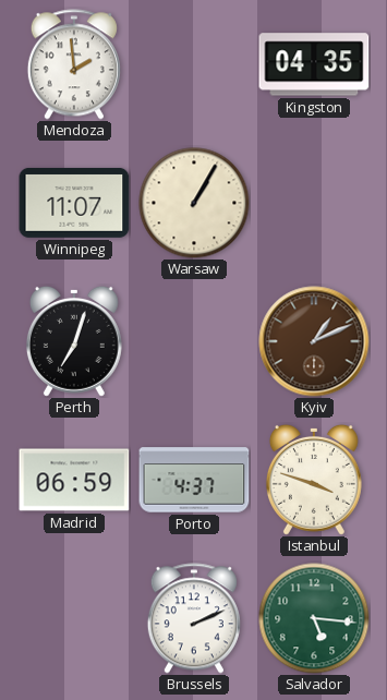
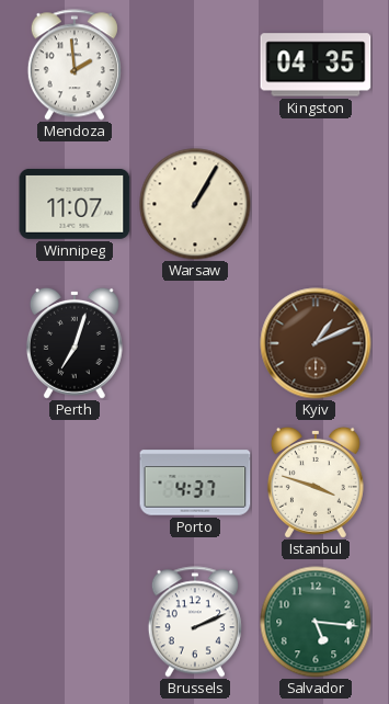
Madrid: 06:59 -> none
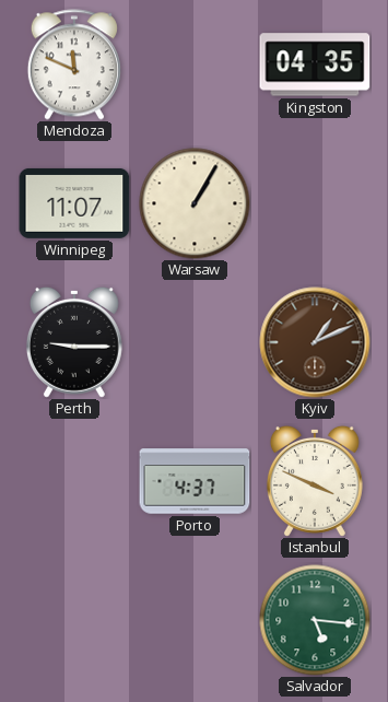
Mendoza: 1:59 -> 11:49
Perth: 7:03 -> 9:15
Istanbul: 3:48 -> 3:49
Brussels: 2:11 -> none
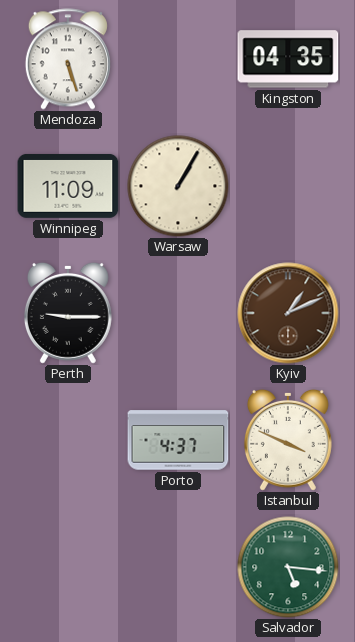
Mendoza: 11:49 -> 5:27
Winnipeg: 11:07 -> 11:09
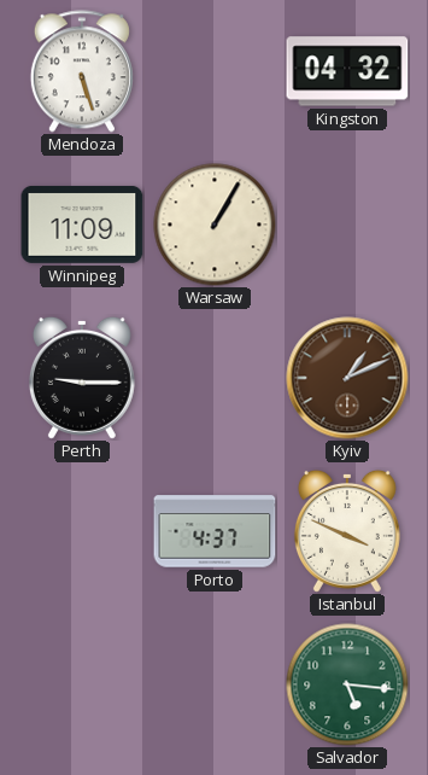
Kingston: 04:35 -> 04:32
